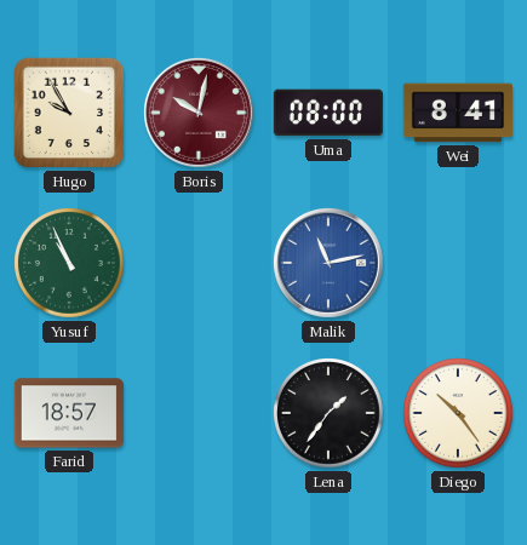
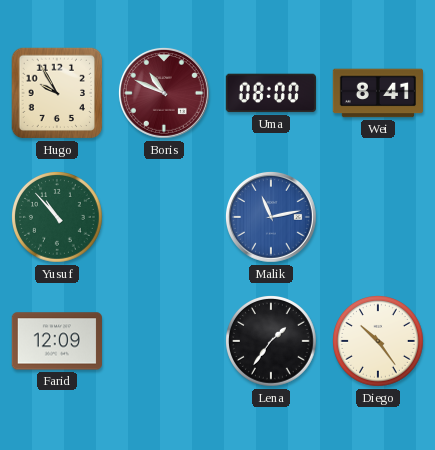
Boris: 10:02 -> 10:49
Yusuf: 10:56 -> 10:53
Farid: 18:57 -> 12:09
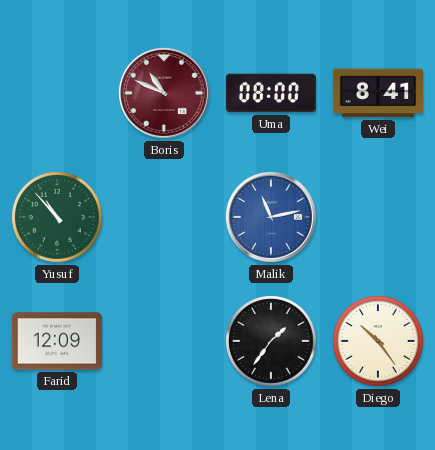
Hugo: 9:55 -> none
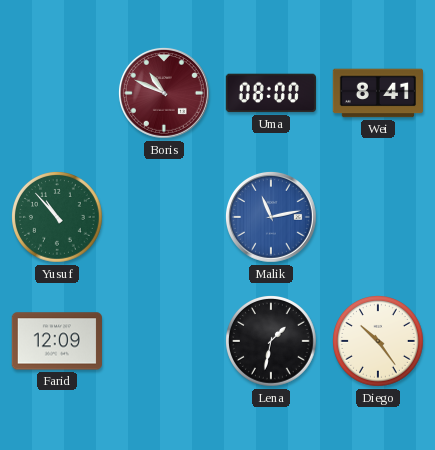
Lena: 1:36 -> 1:32
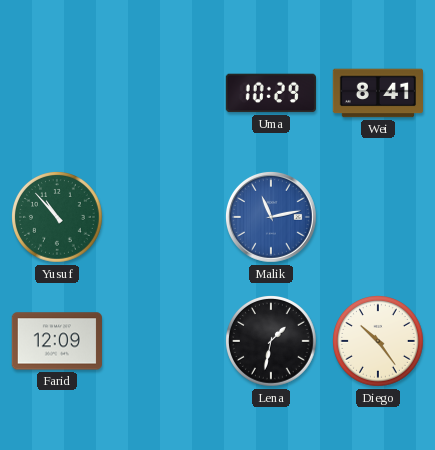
Boris: 10:49 -> none
Uma: 08:00 -> 10:29
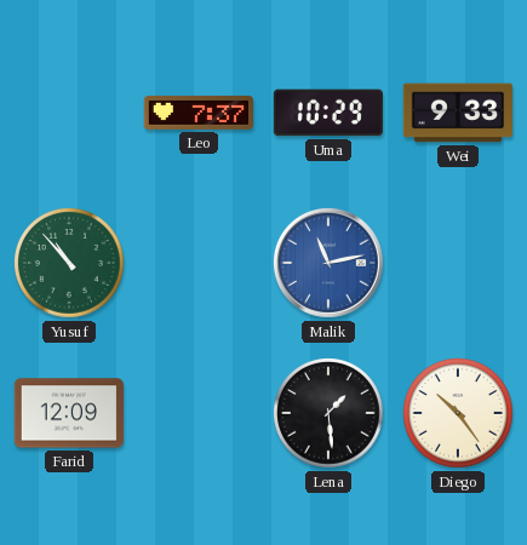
Leo: none -> 7:37
Wei: 8:41 -> 9:33
Lena: 1:32 -> 1:29
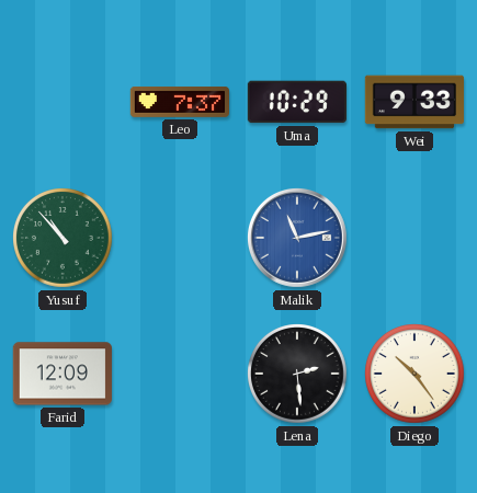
Lena: 1:29 -> 2:29
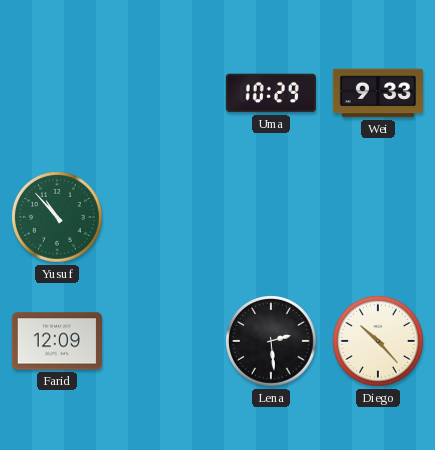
Leo: 7:37 -> none
Malik: 11:13 -> none
Diego: 10:24 -> 10:23
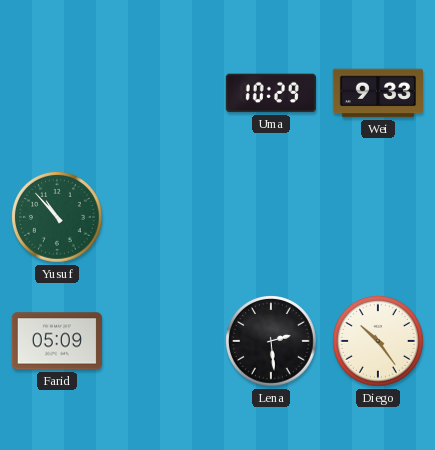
Farid: 12:09 -> 05:09
Diego: 10:23 -> 10:24
